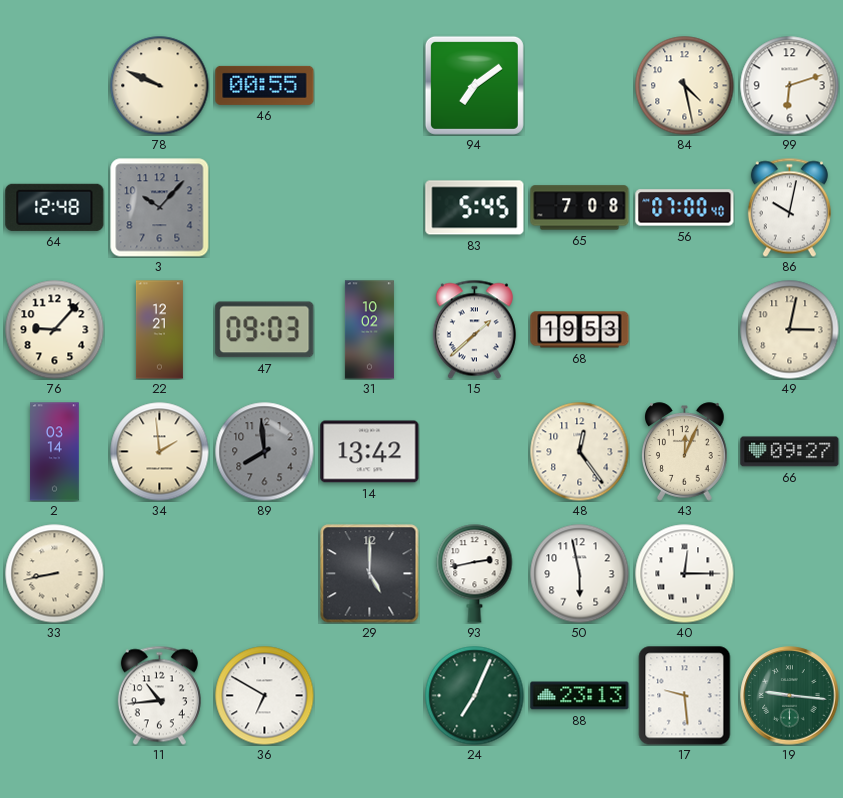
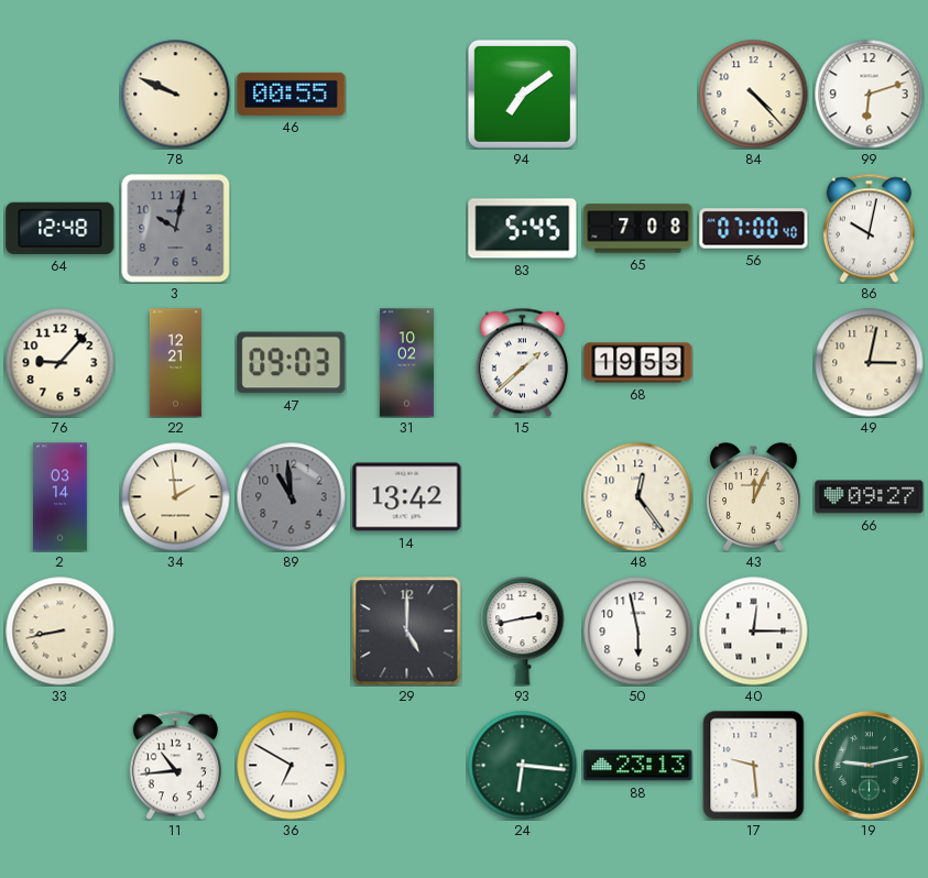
84: 4:28 -> 4:23
3: 10:07 -> 10:02
89: 7:59 -> 10:59
24: 7:04 -> 6:16
19: 9:16 -> 9:13
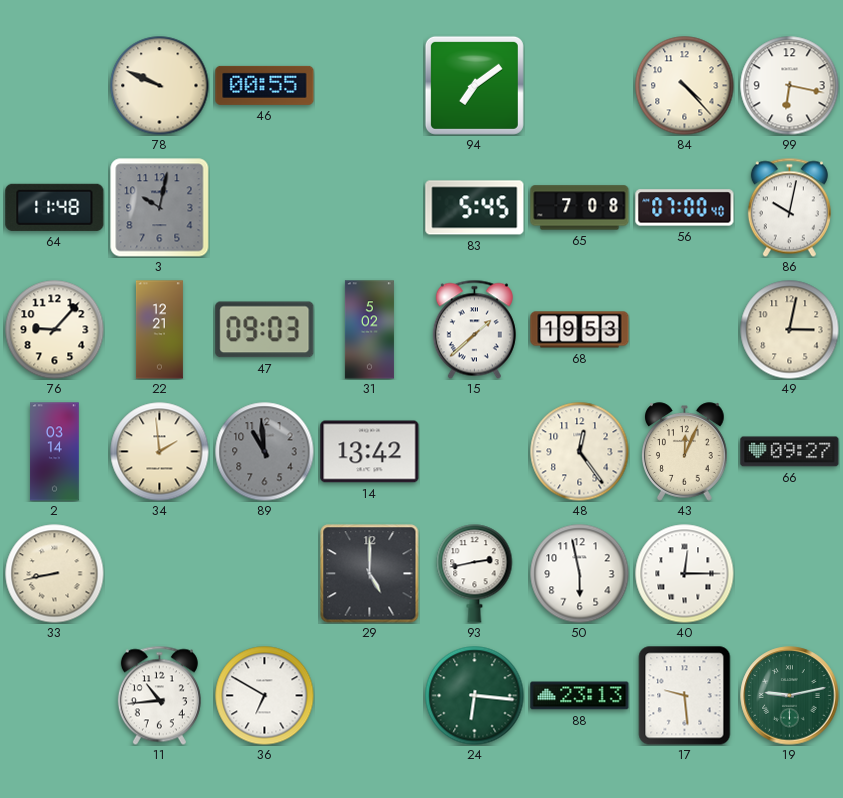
99: 6:12 -> 6:17
64: 12:48 -> 11:48
31: 10:02 -> 5:02
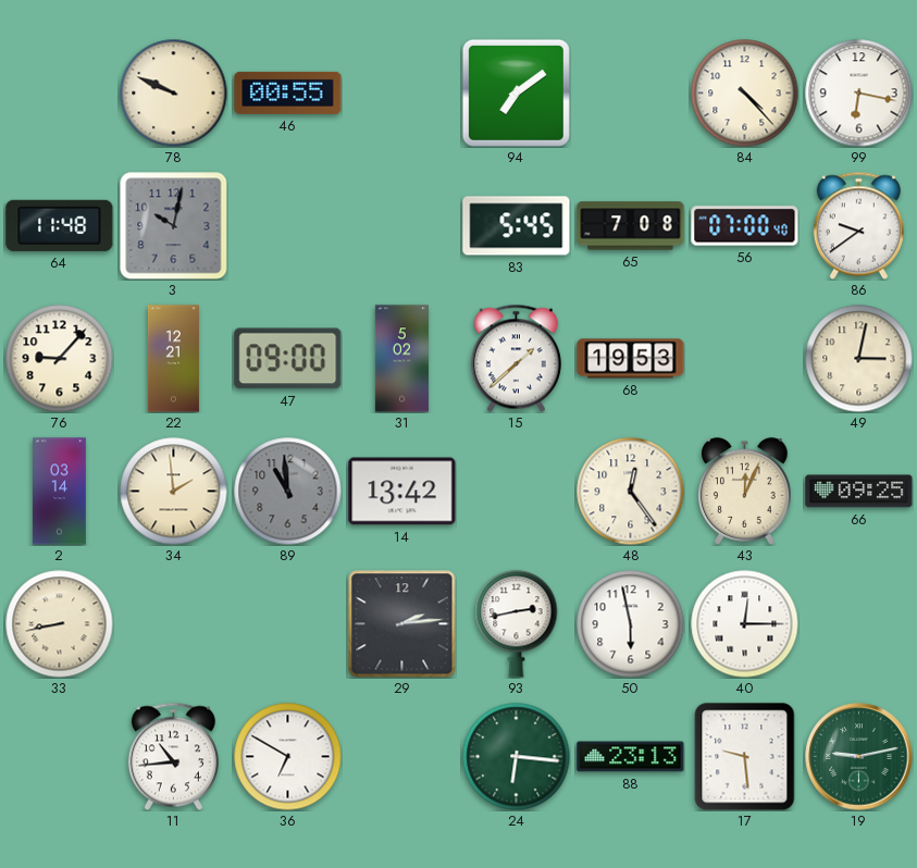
86: 10:02 -> 9:39
47: 09:03 -> 09:00
66: 09:27 -> 09:25
29: 5:00 -> 2:14
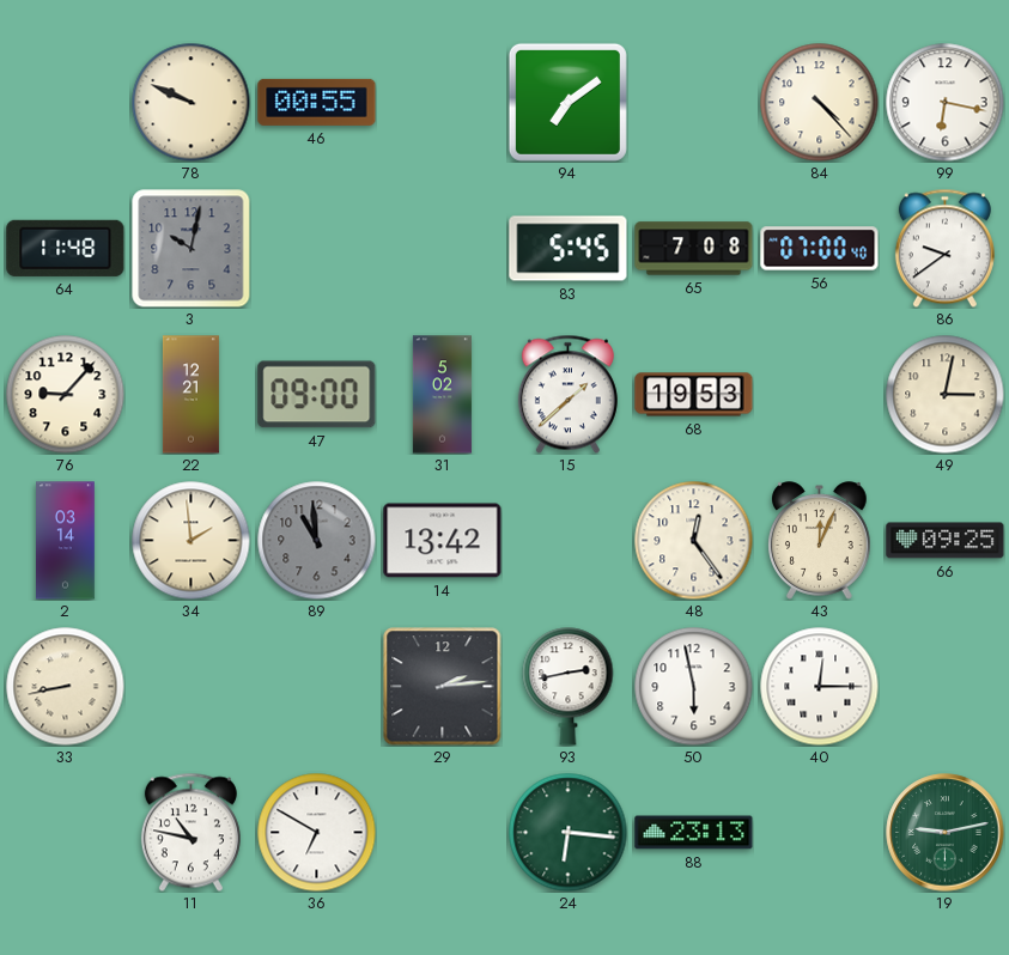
11: 10:44 -> 10:47
17: 9:29 -> none
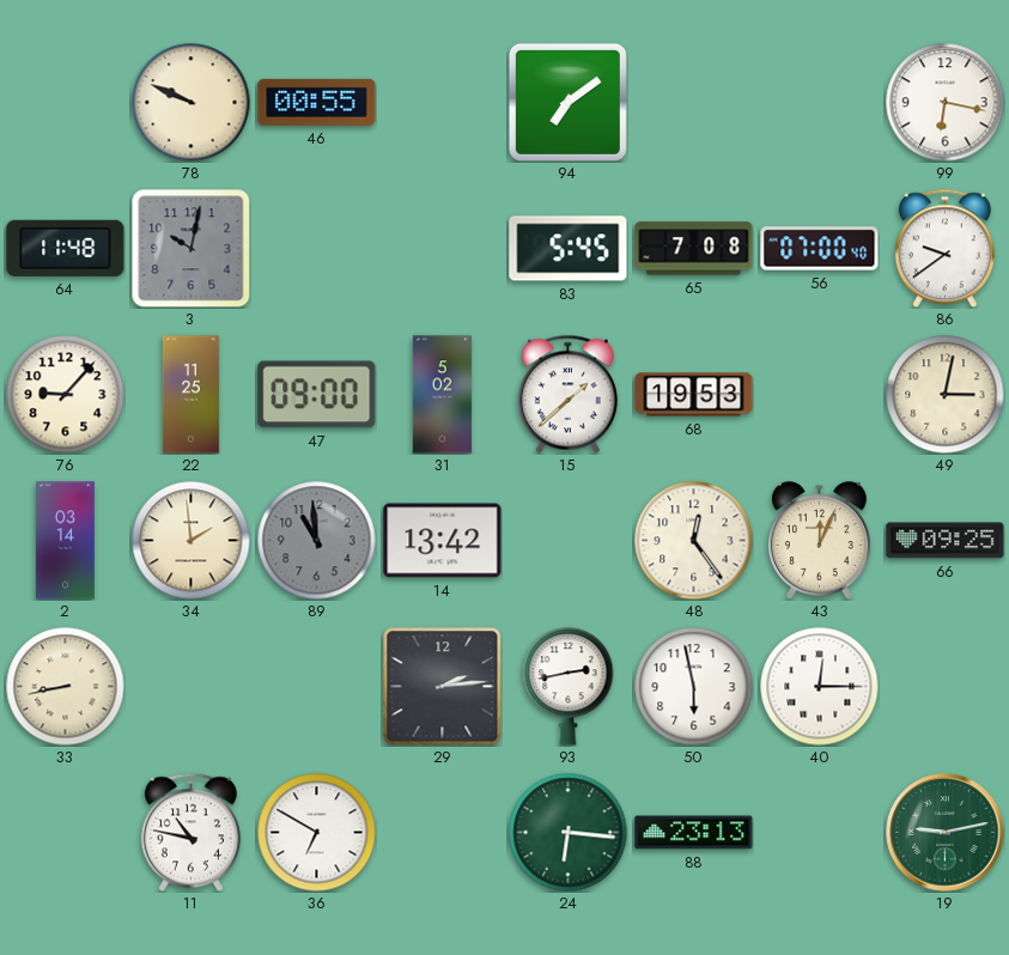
84: 4:23 -> none
22: 12:21 -> 11:25
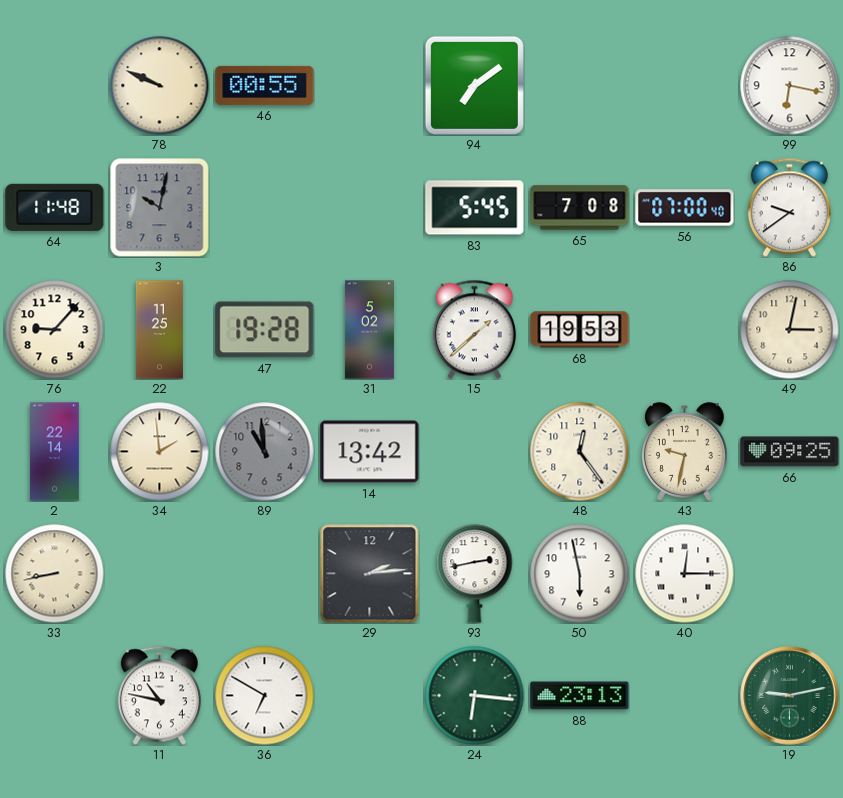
47: 09:00 -> 19:28
2: 03:14 -> 22:14
43: 12:04 -> 9:32
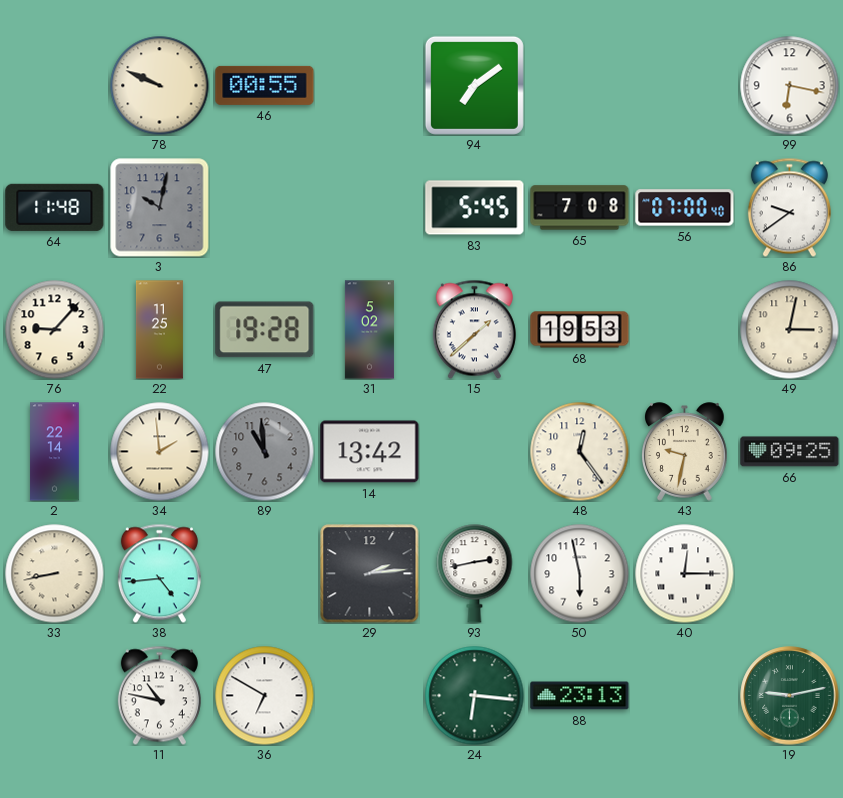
38: none -> 4:44
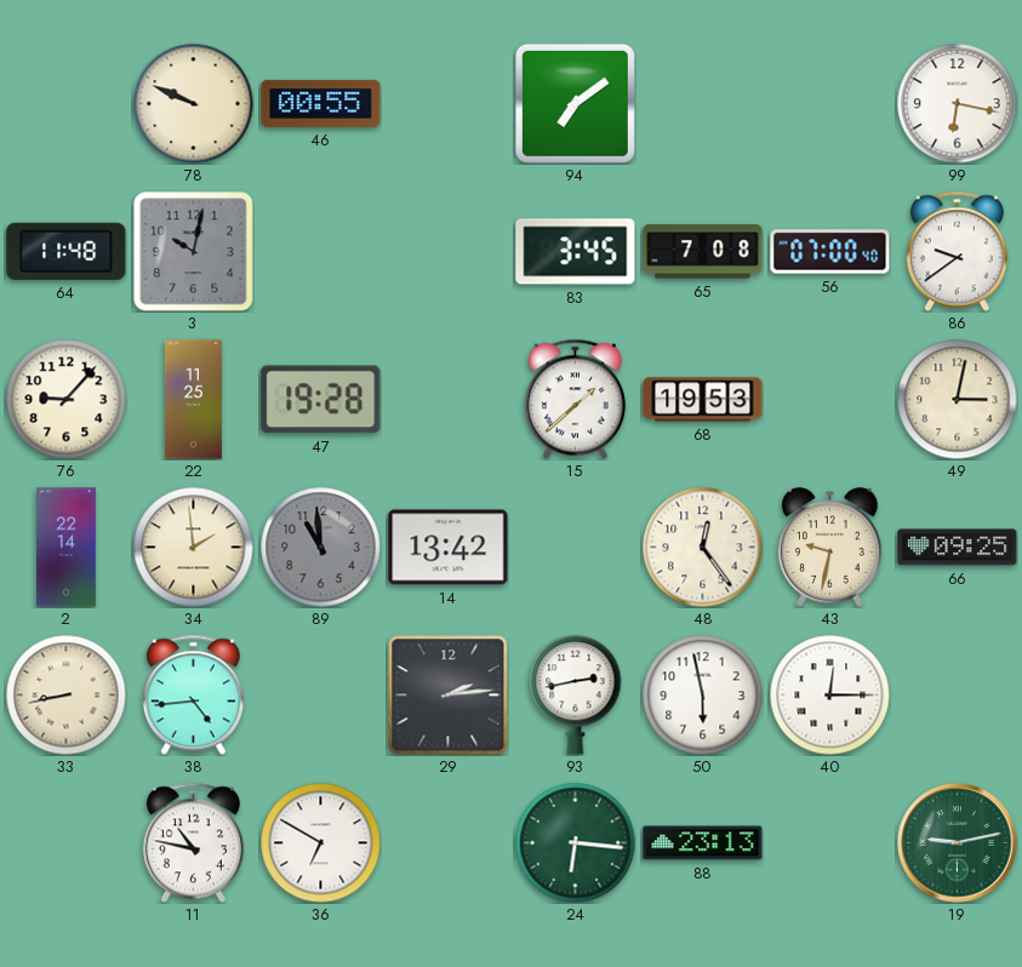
83: 5:45 -> 3:45
31: 5:02 -> none
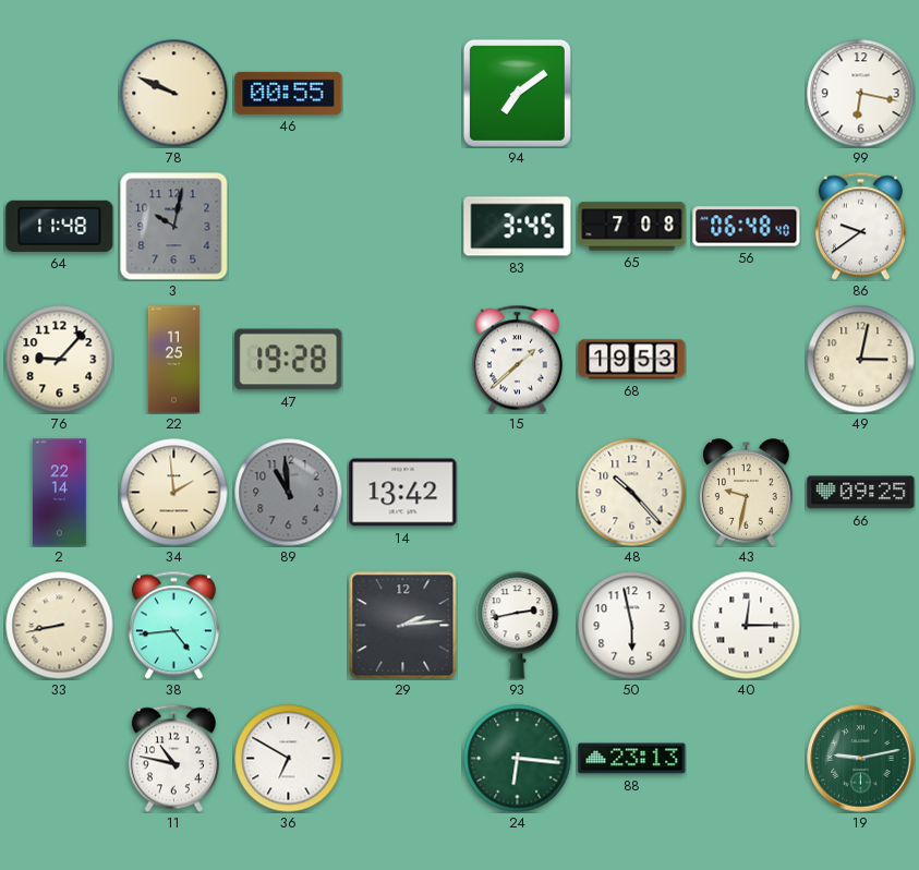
56: 07:00 -> 06:48
48: 12:24 -> 10:23
